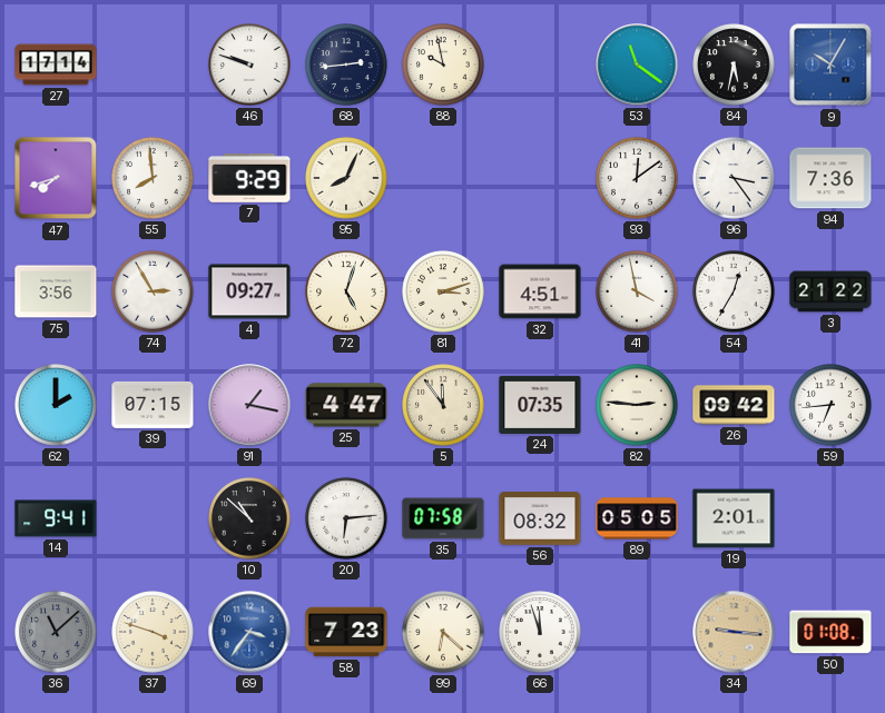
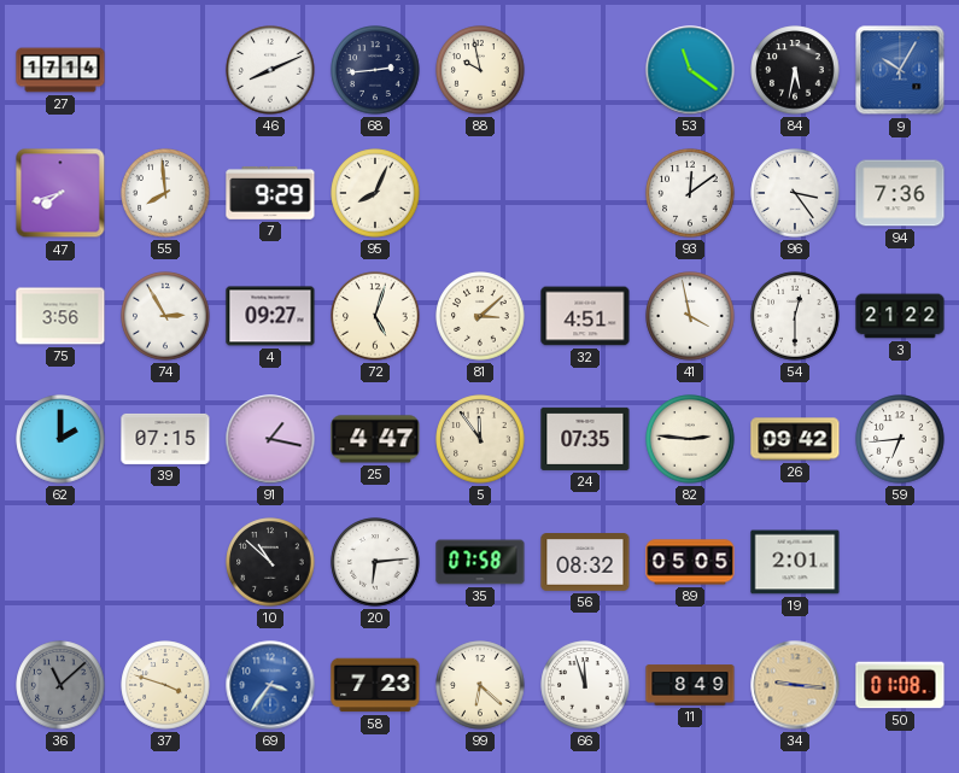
46: 9:48 -> 8:11
81: 3:12 -> 3:08
54: 12:35 -> 12:30
14: 9:41 -> none
11: none -> 8:49
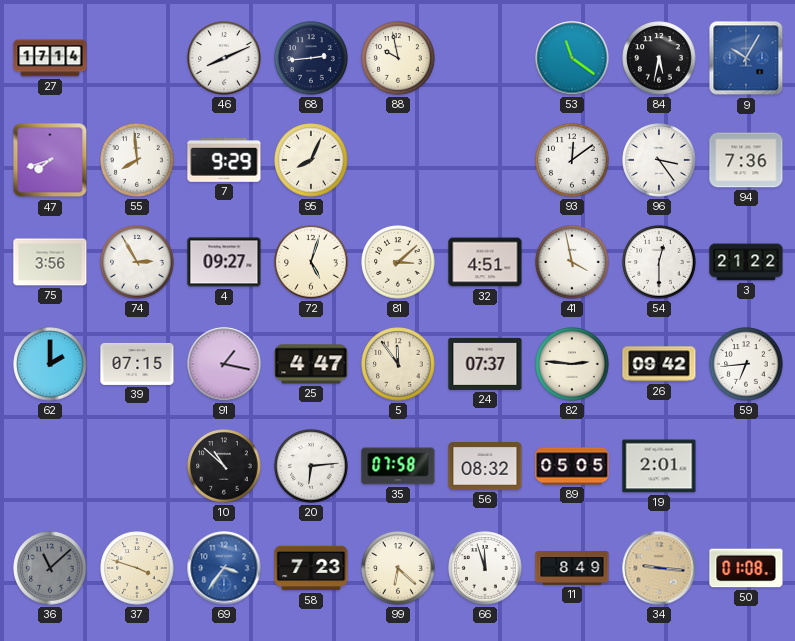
24: 07:35 -> 07:37
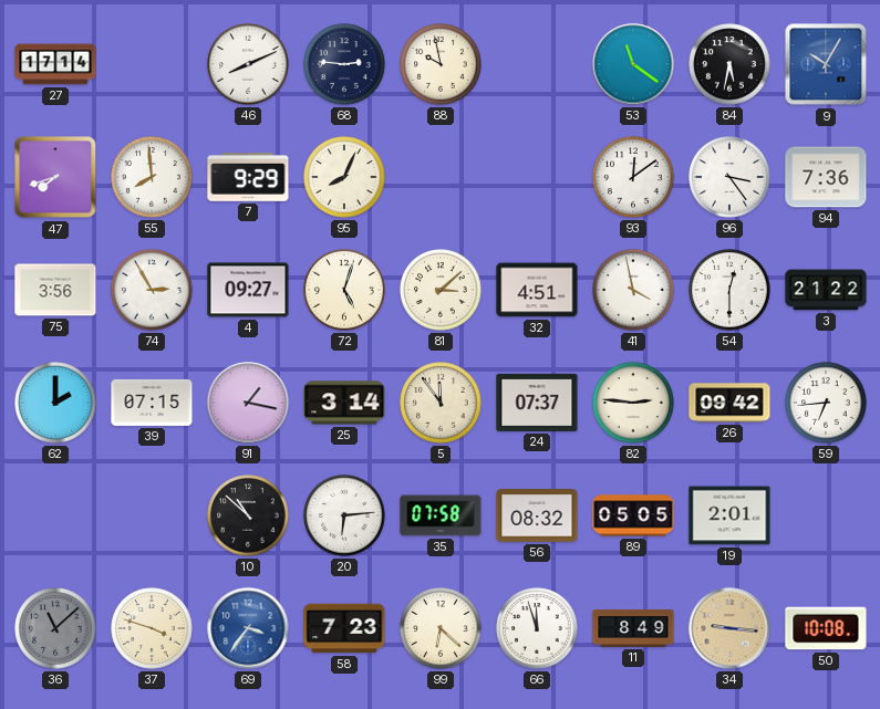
68: 2:44 -> 2:46
25: 4:47 -> 3:14
50: 01:08 -> 10:08
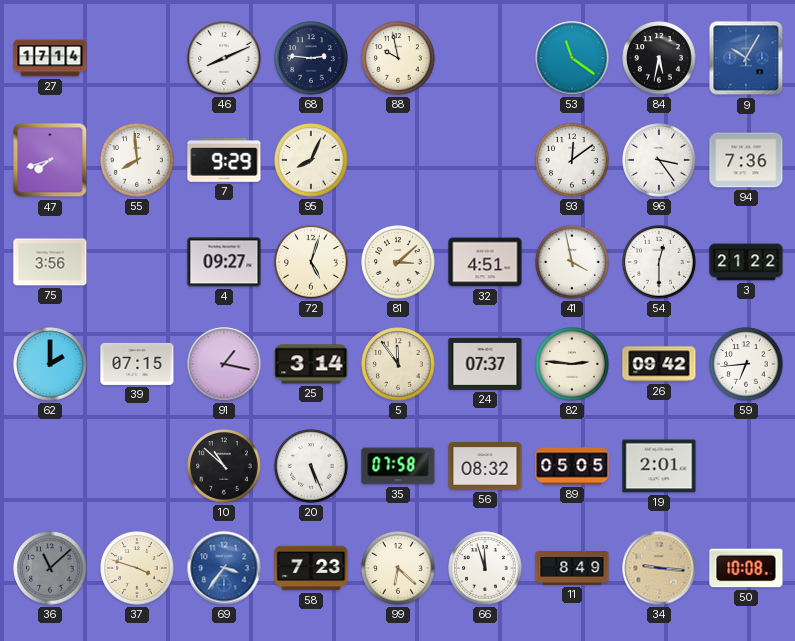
74: 2:55 -> none
20: 6:14 -> 5:26
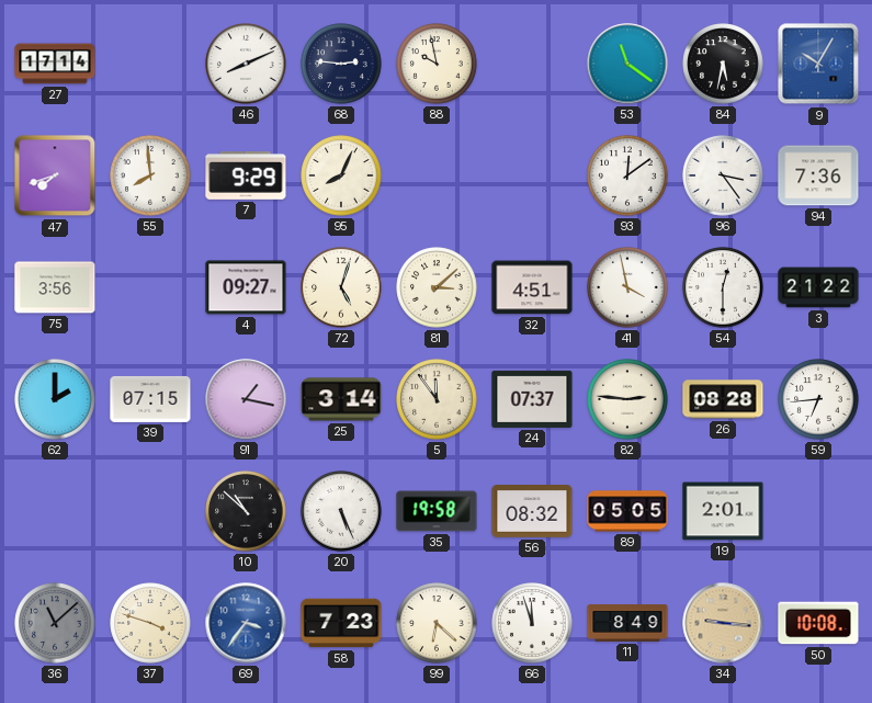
26: 09:42 -> 08:28
35: 07:58 -> 19:58
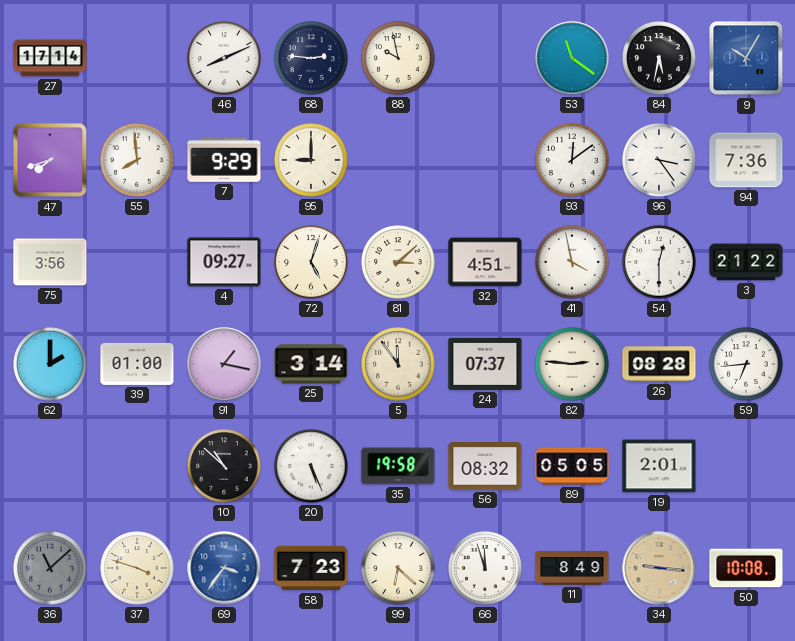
95: 8:04 -> 9:00
39: 07:15 -> 01:00
